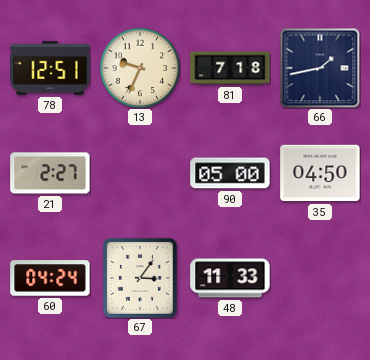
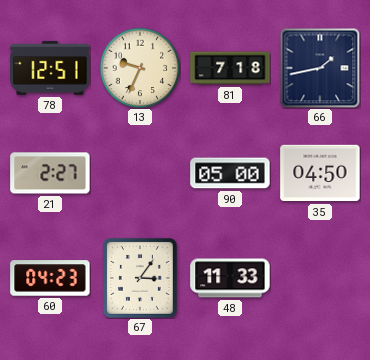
60: 04:24 -> 04:23
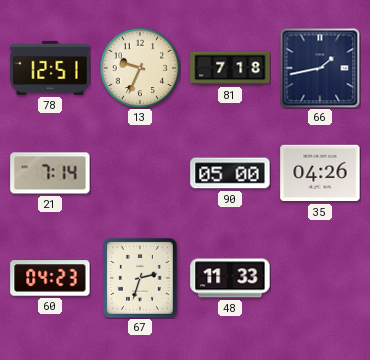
21: 2:27 -> 7:14
35: 04:50 -> 04:26
67: 3:06 -> 2:33
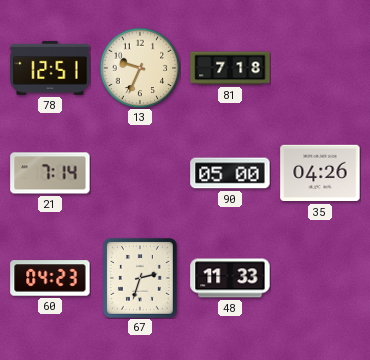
66: 1:43 -> none
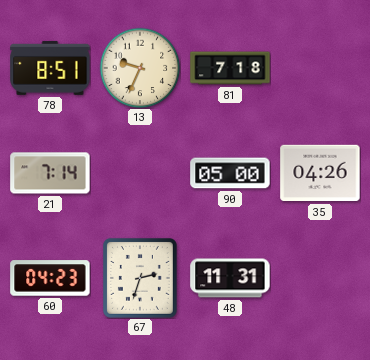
78: 12:51 -> 8:51
48: 11:33 -> 11:31
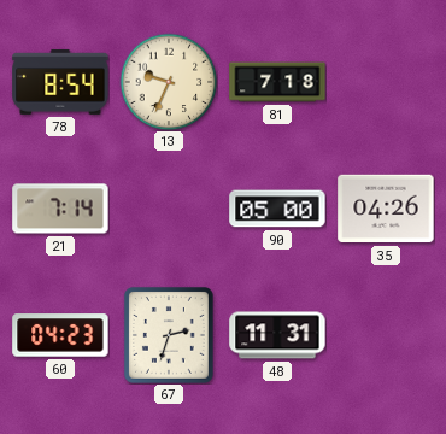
78: 8:51 -> 8:54
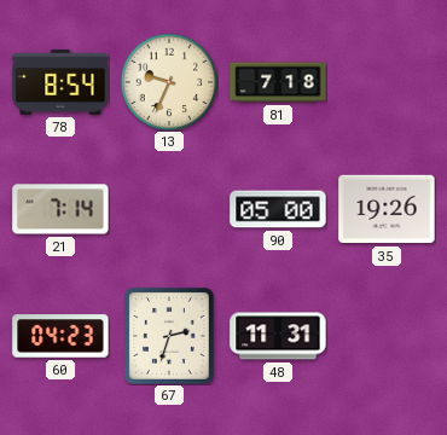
35: 04:26 -> 19:26
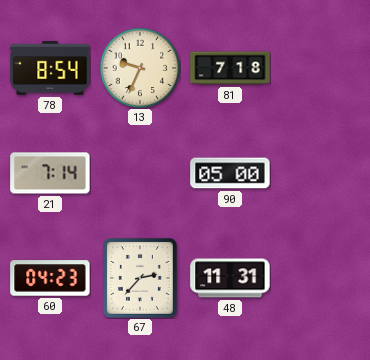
35: 19:26 -> none
67: 2:33 -> 2:37
